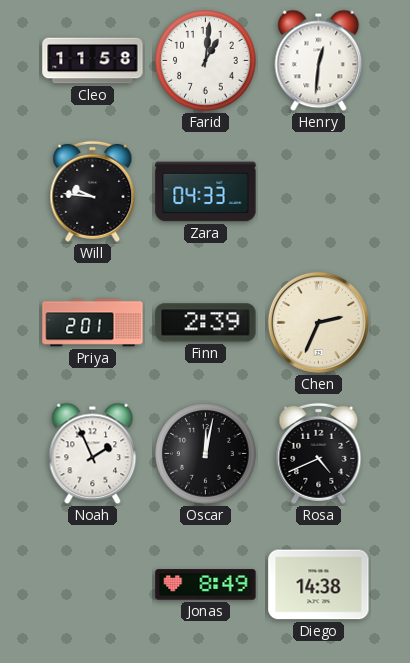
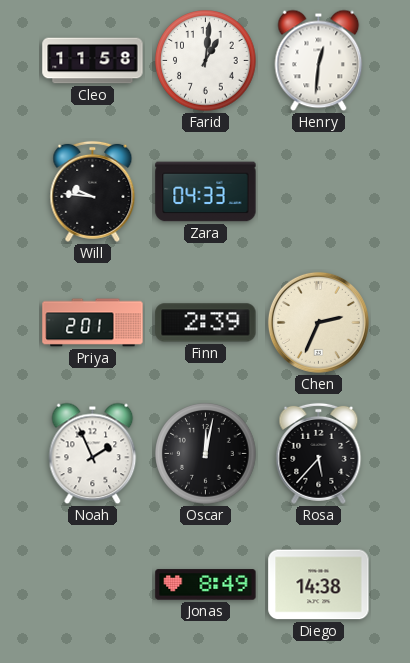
Rosa: 4:41 -> 5:37
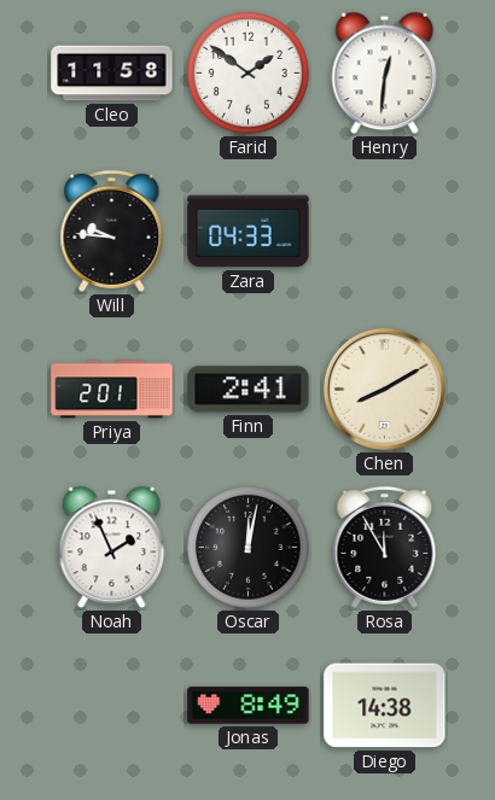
Farid: 1:01 -> 1:51
Finn: 2:39 -> 2:41
Chen: 2:34 -> 8:10
Rosa: 5:37 -> 11:55
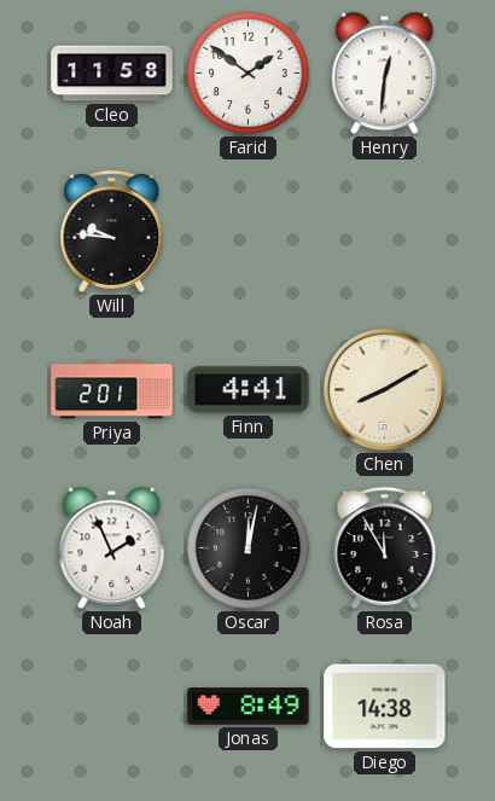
Zara: 04:33 -> none
Finn: 2:41 -> 4:41
